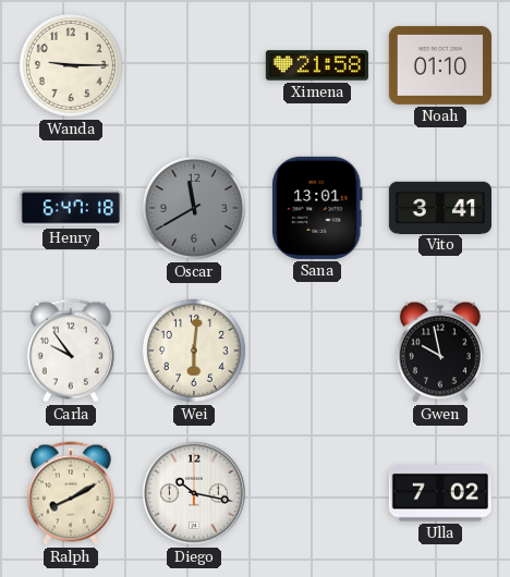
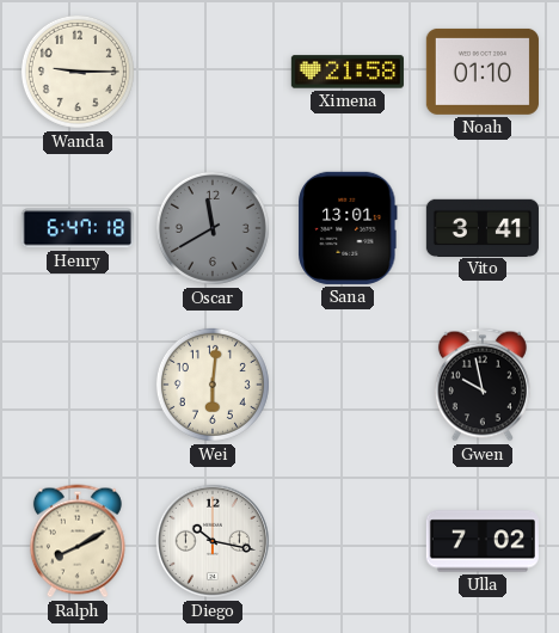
Carla: 9:54 -> none
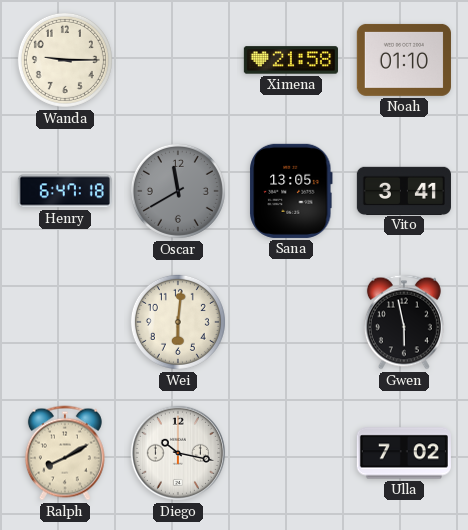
Sana: 13:01 -> 13:05
Gwen: 9:58 -> 5:58
